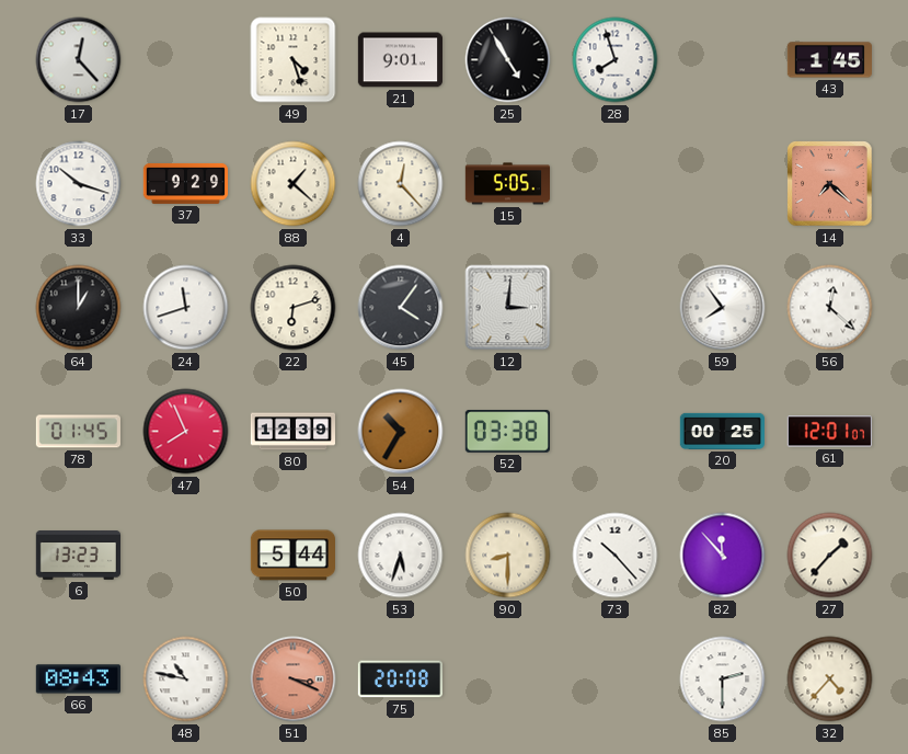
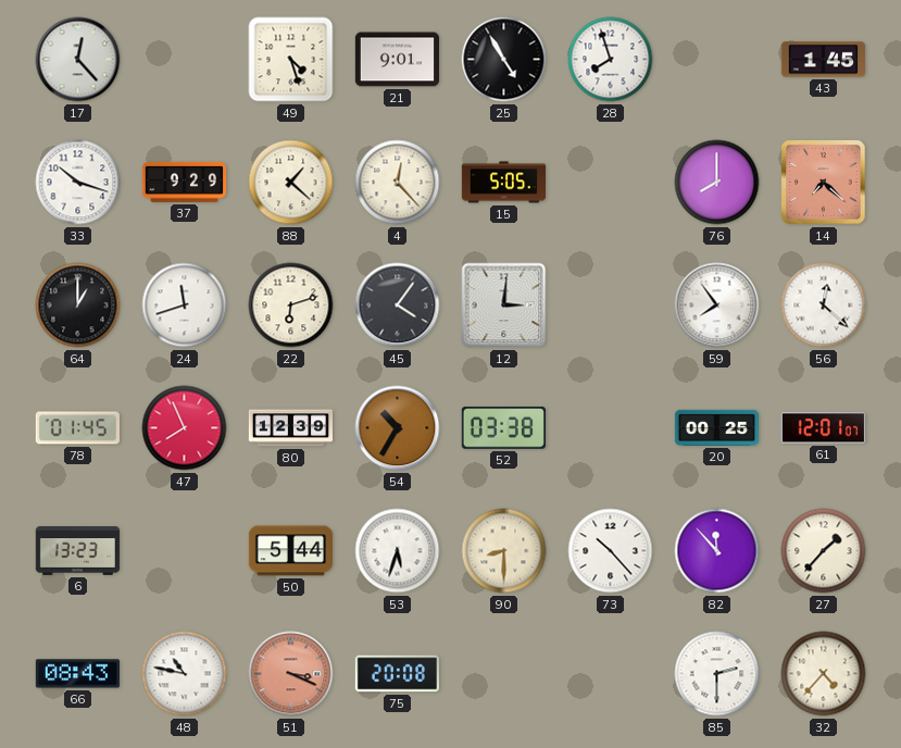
76: none -> 8:00
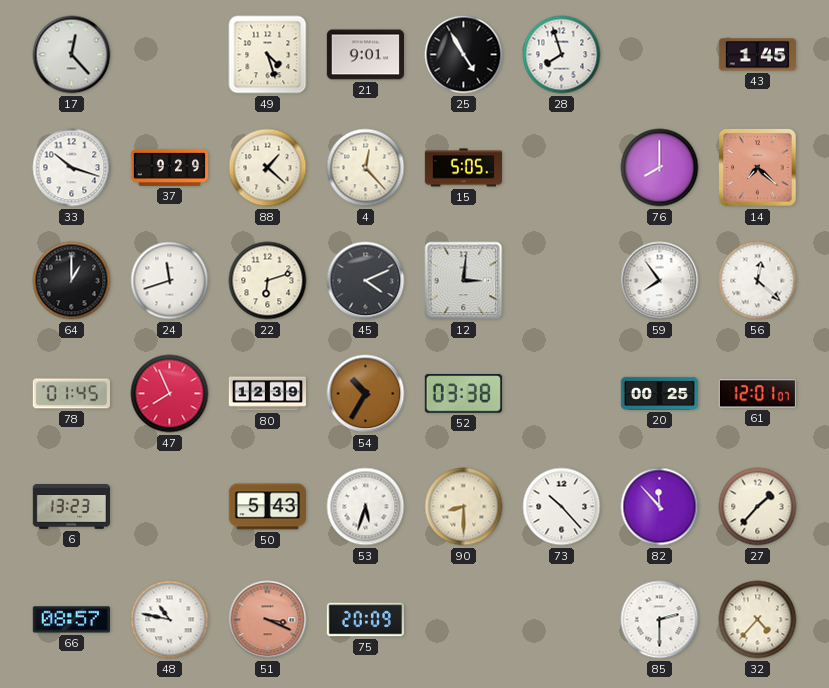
45: 4:06 -> 4:11
50: 5:44 -> 5:43
66: 08:43 -> 08:57
75: 20:08 -> 20:09
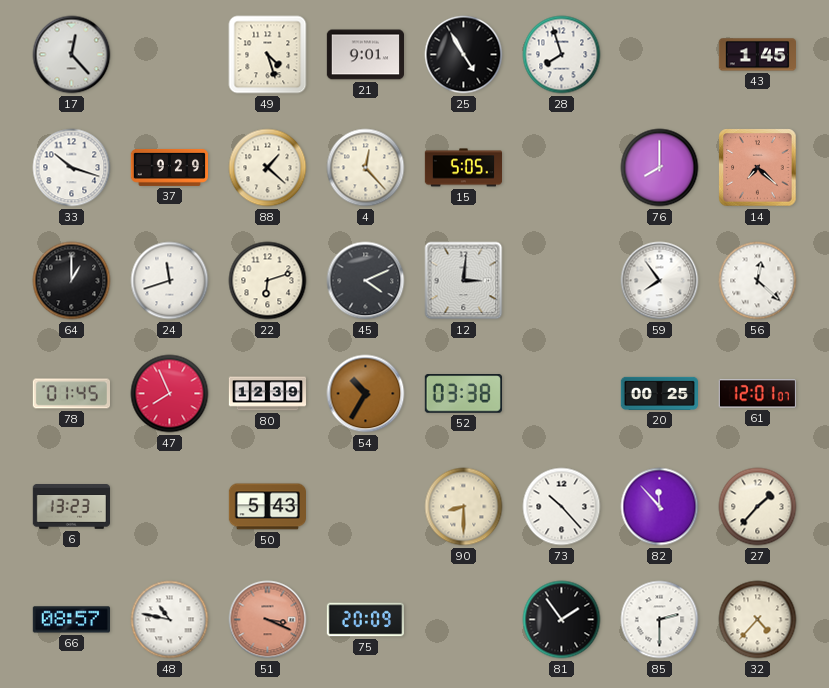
53: 5:33 -> none
81: none -> 1:54
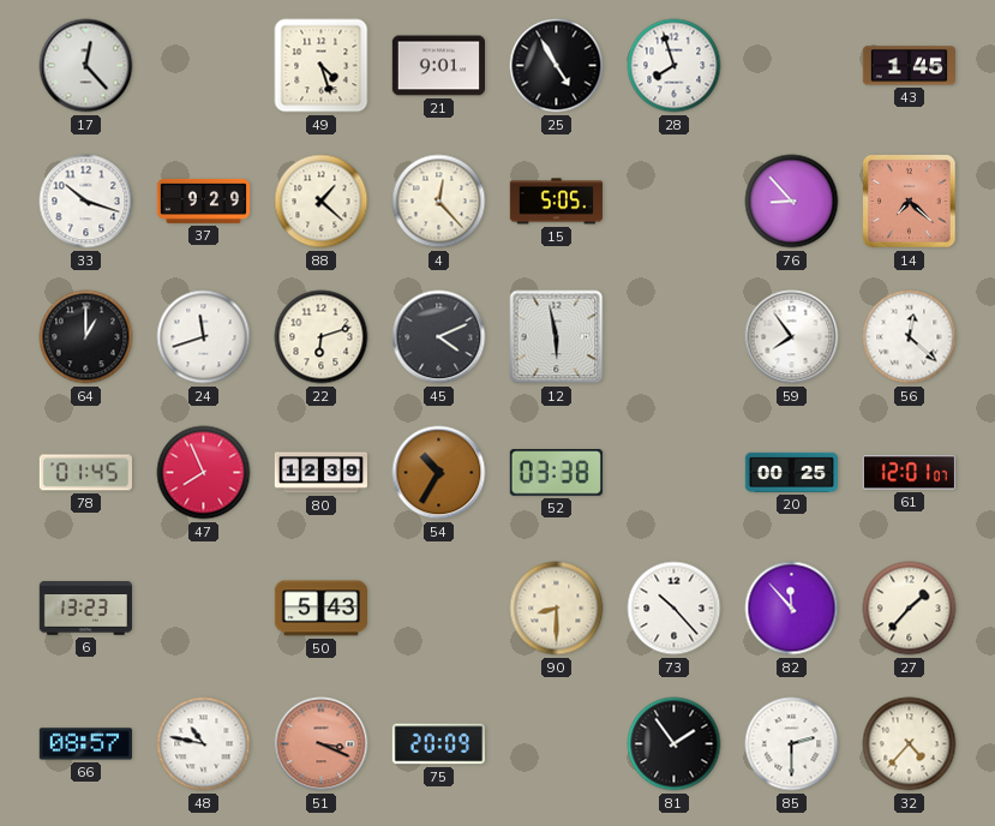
76: 8:00 -> 8:53
12: 3:01 -> 5:58
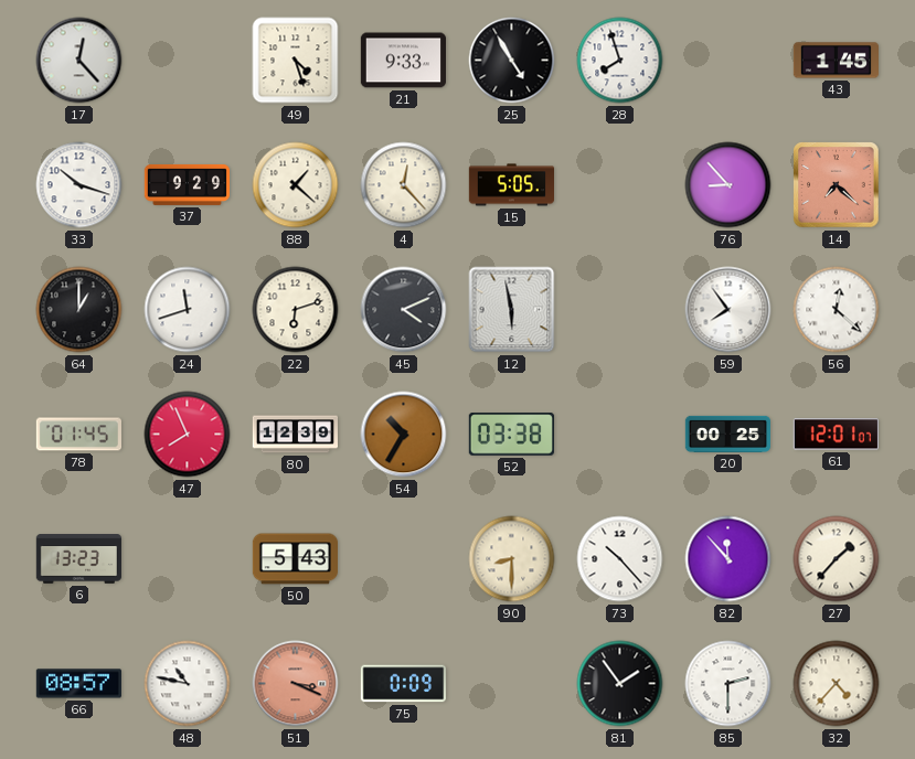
21: 9:01 -> 9:33
75: 20:09 -> 0:09
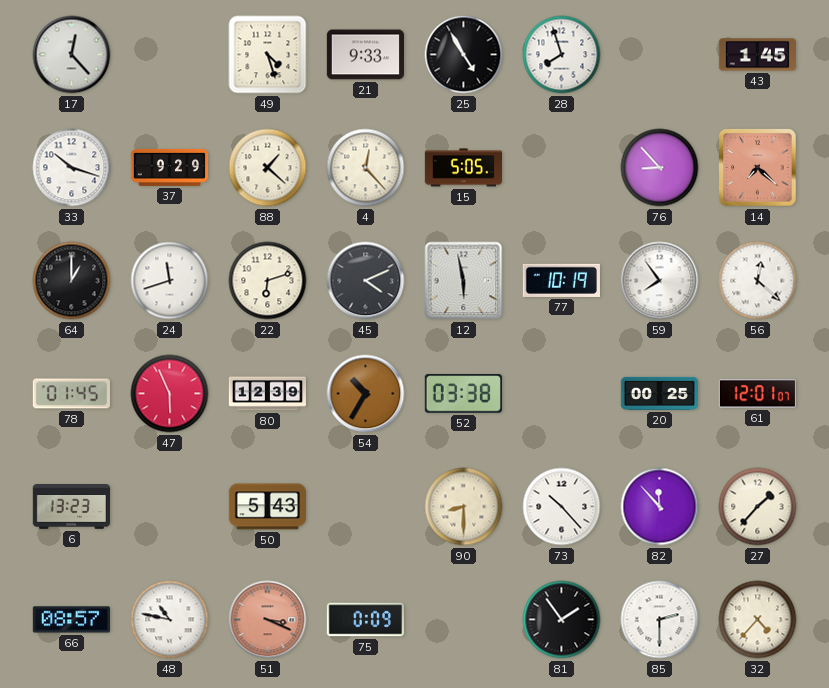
77: none -> 10:19
47: 7:56 -> 5:56
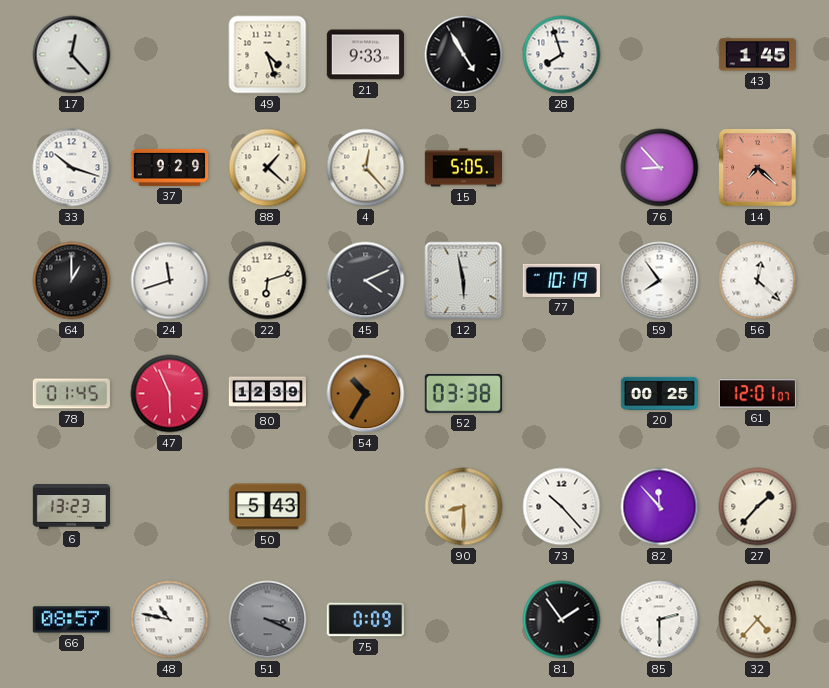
51 dial: salmon -> grey
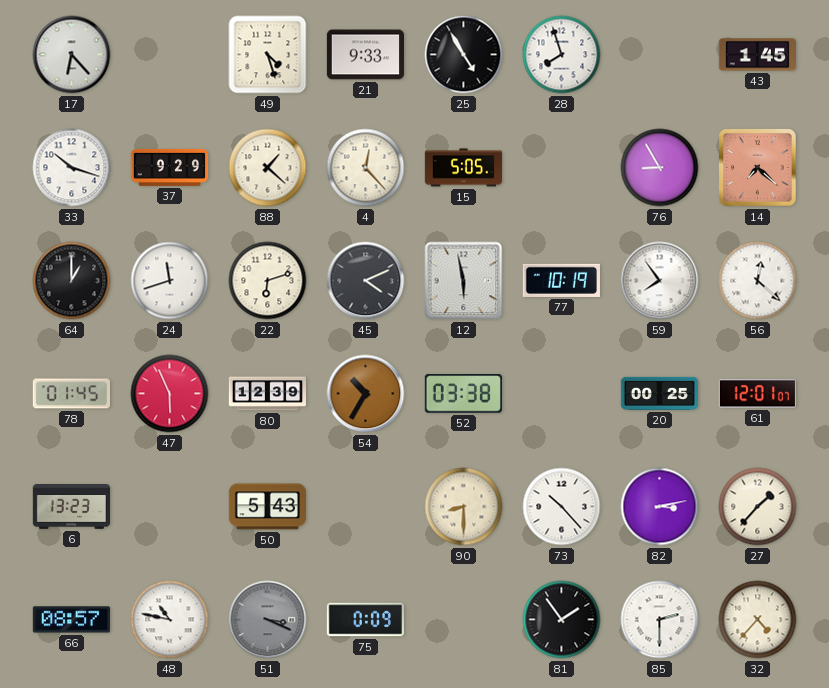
17: 12:23 -> 6:23
76: 8:53 -> 8:55
82: 11:53 -> 3:13
